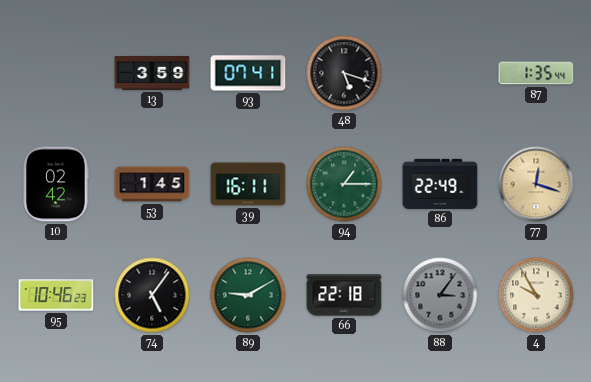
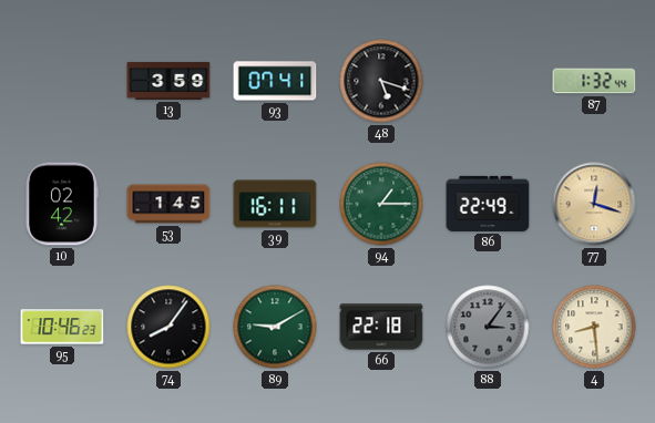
87: 1:35 -> 1:32
74: 5:06 -> 8:06
4: 9:55 -> 8:29
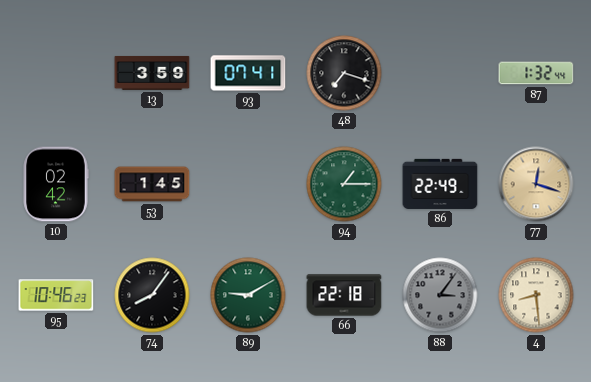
48: 5:18 -> 7:18
39: 16:11 -> none
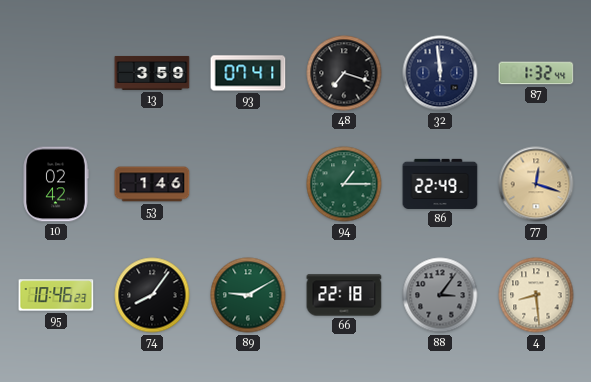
32: none -> 11:59
53: 1:45 -> 1:46
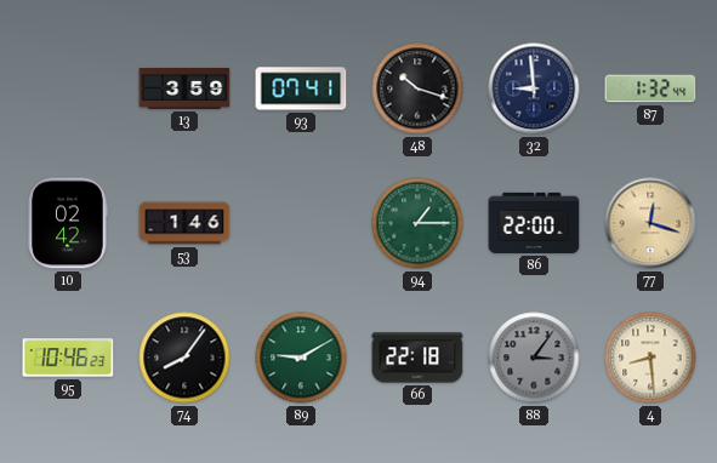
48: 7:18 -> 10:18
32: 11:59 -> 8:59
86: 22:49 -> 22:00
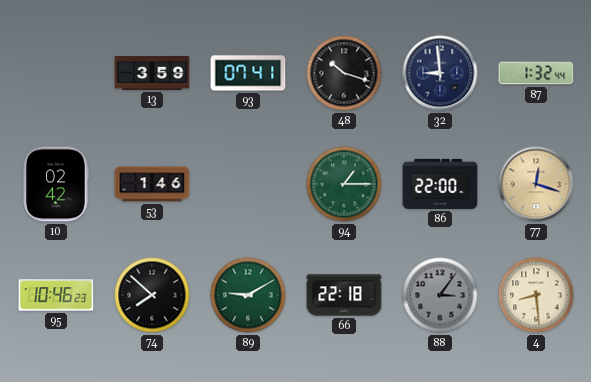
74: 8:06 -> 7:52
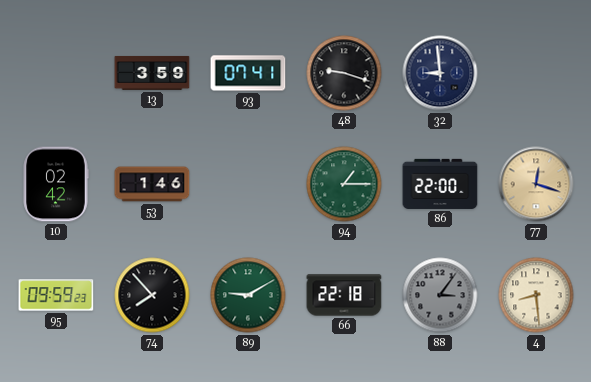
48: 10:18 -> 9:18
87: 1:32 -> none
95: 10:46 -> 09:59
74: 7:52 -> 7:53
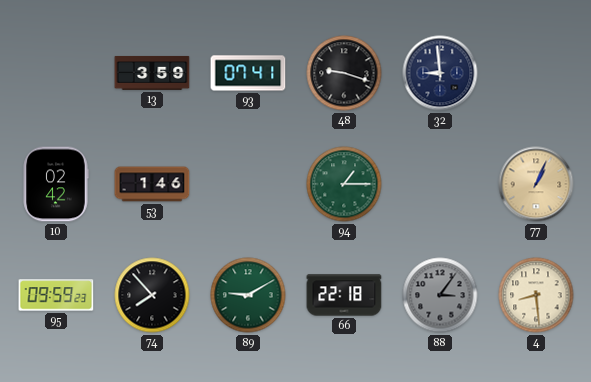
86: 22:00 -> none
77: 12:18 -> 1:04
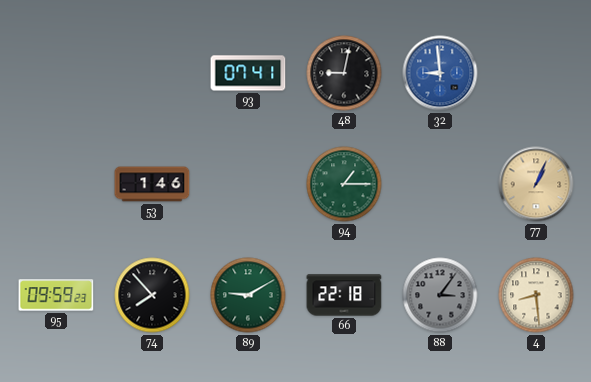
13: 3:59 -> none
48: 9:18 -> 9:02
32 dial: navy -> blue
10: 02:42 -> none
